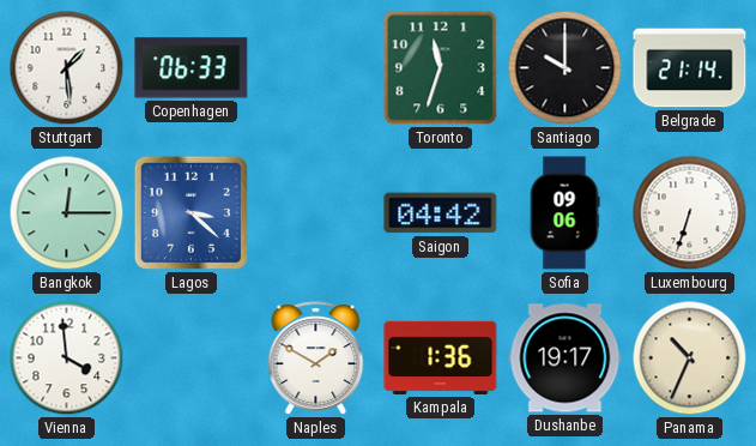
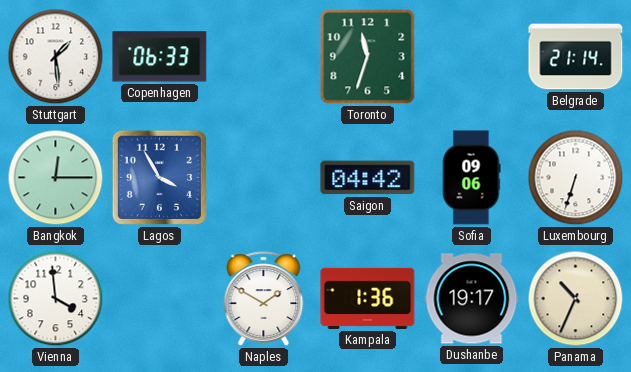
Santiago: 10:00 -> none
Lagos: 3:22 -> 3:55
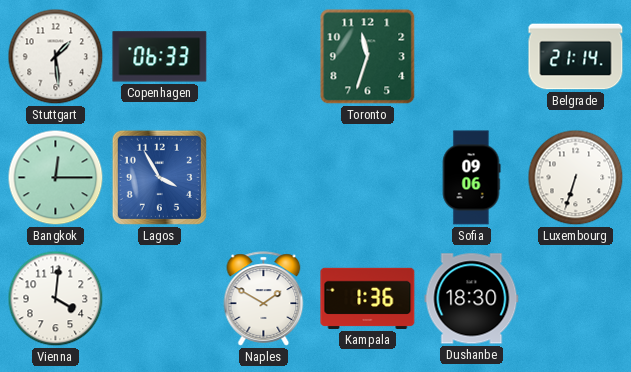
Saigon: 04:42 -> none
Vienna: 3:59 -> 4:01
Dushanbe: 19:17 -> 18:30
Panama: 10:34 -> none
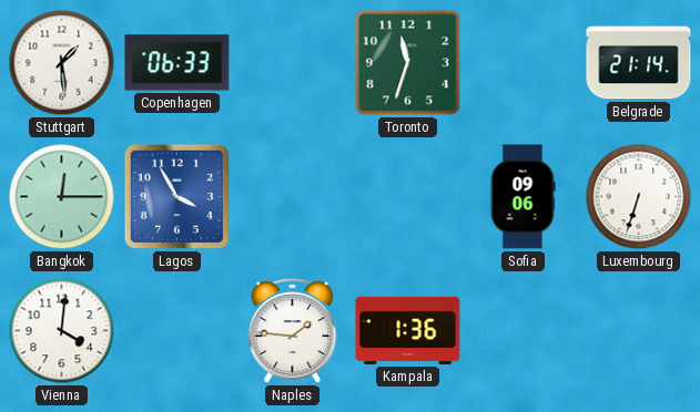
Naples: 1:50 -> 1:46
Dushanbe: 18:30 -> none
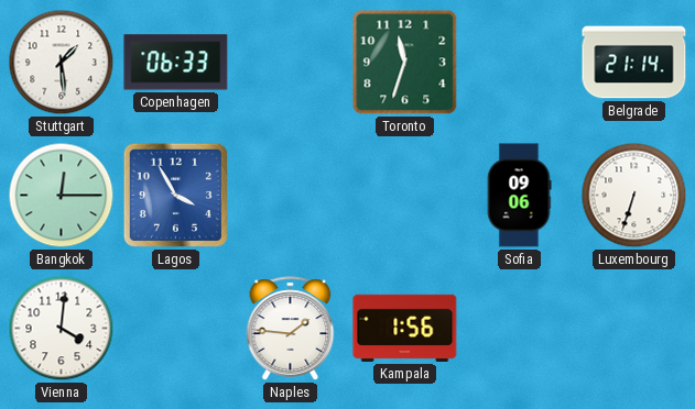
Kampala: 1:36 -> 1:56
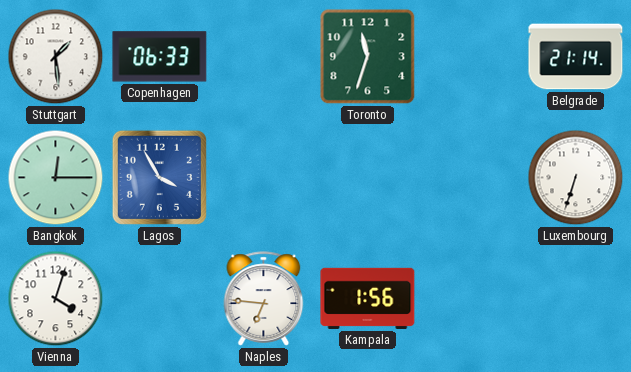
Sofia: 09:06 -> none
Vienna: 4:01 -> 4:03
Naples: 1:46 -> 6:46
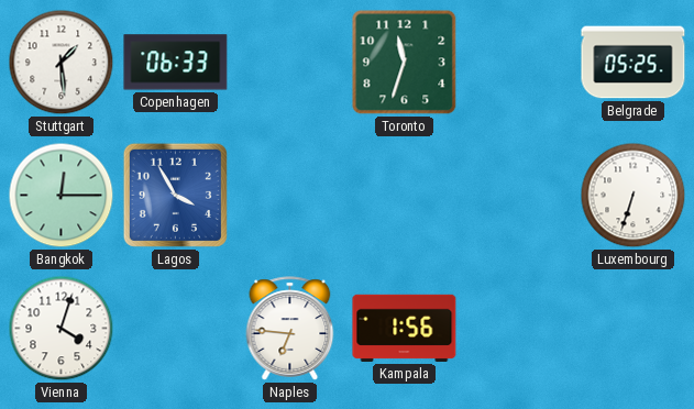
Belgrade: 21:14 -> 05:25
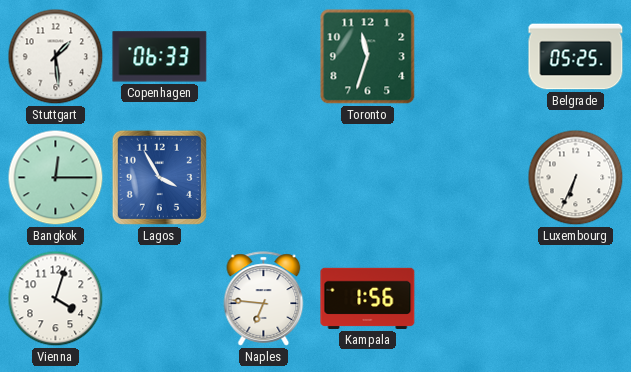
Luxembourg: 6:33 -> 6:34
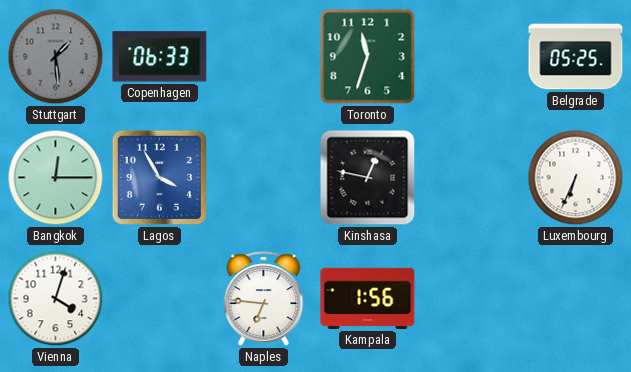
Stuttgart dial: white -> grey
Kinshasa: none -> 12:47
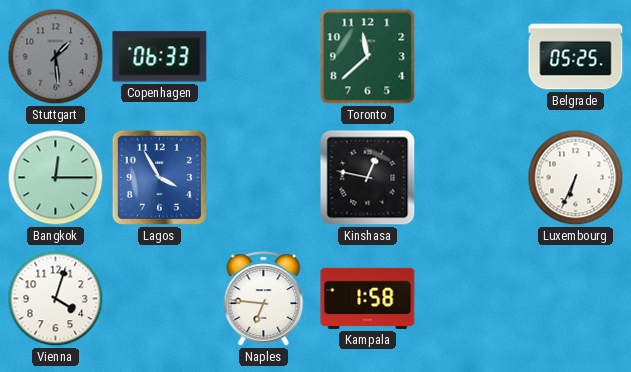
Toronto: 11:33 -> 11:38
Kampala: 1:56 -> 1:58
